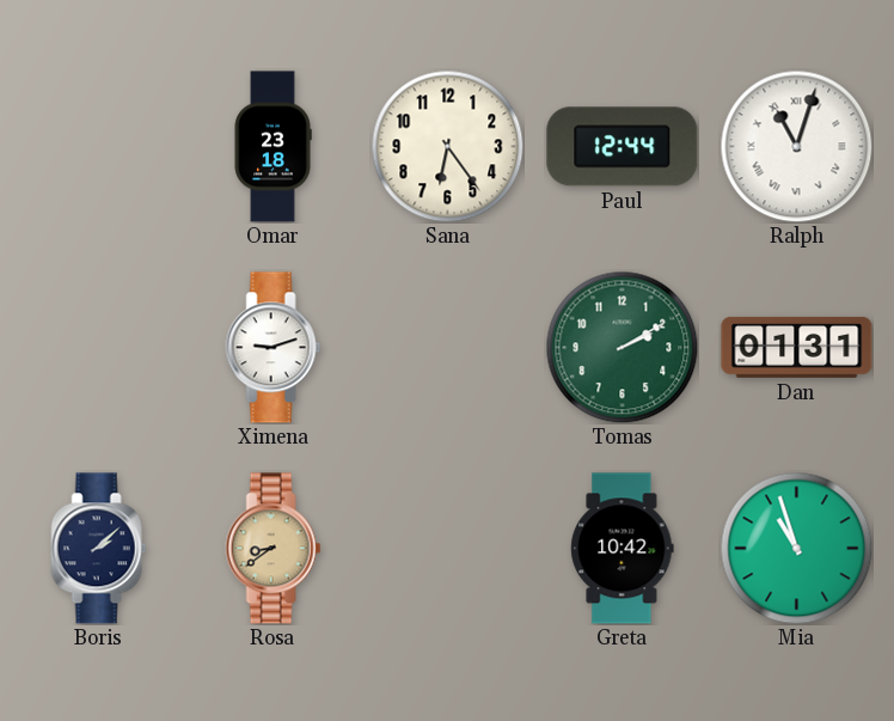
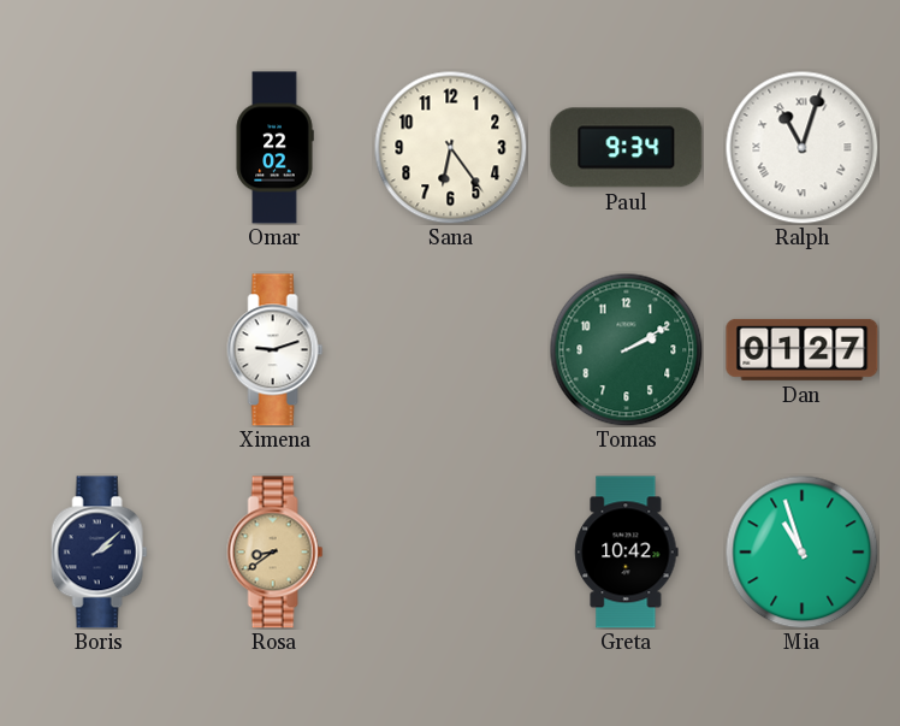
Omar: 23:18 -> 22:02
Paul: 12:44 -> 9:34
Dan: 01:31 -> 01:27
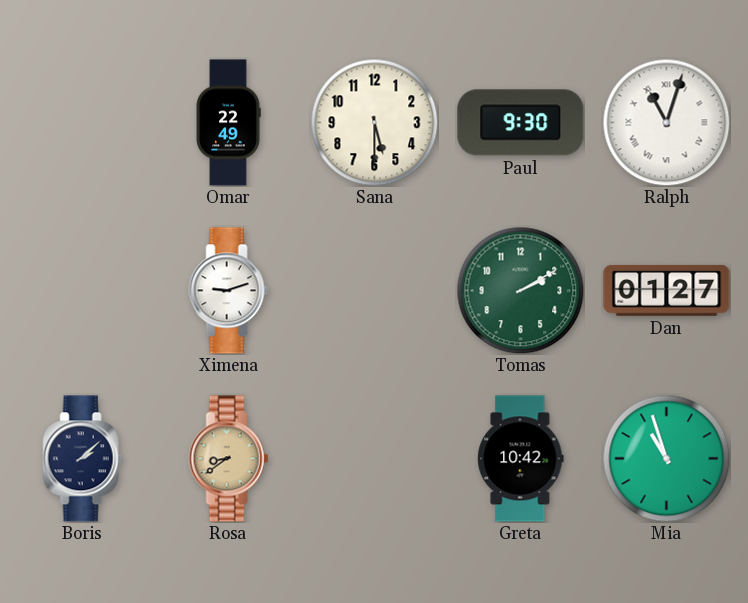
Omar: 22:02 -> 22:49
Sana: 6:24 -> 5:30
Paul: 9:34 -> 9:30
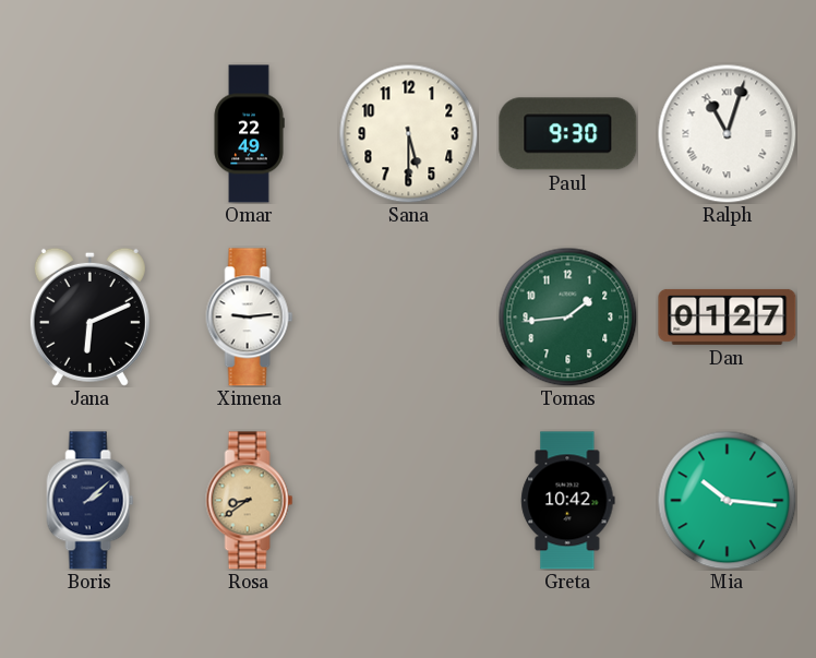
Jana: none -> 6:11
Ximena: 9:12 -> 9:14
Tomas: 2:10 -> 1:44
Mia: 10:57 -> 10:16
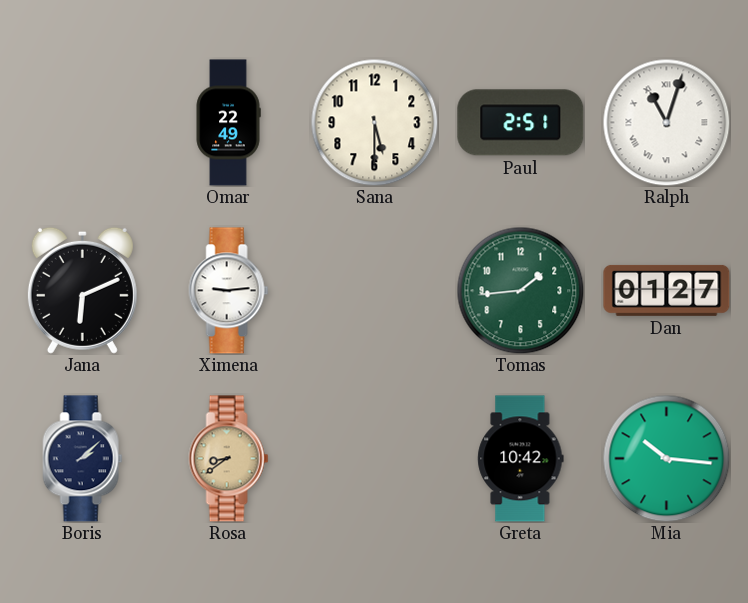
Paul: 9:30 -> 2:51
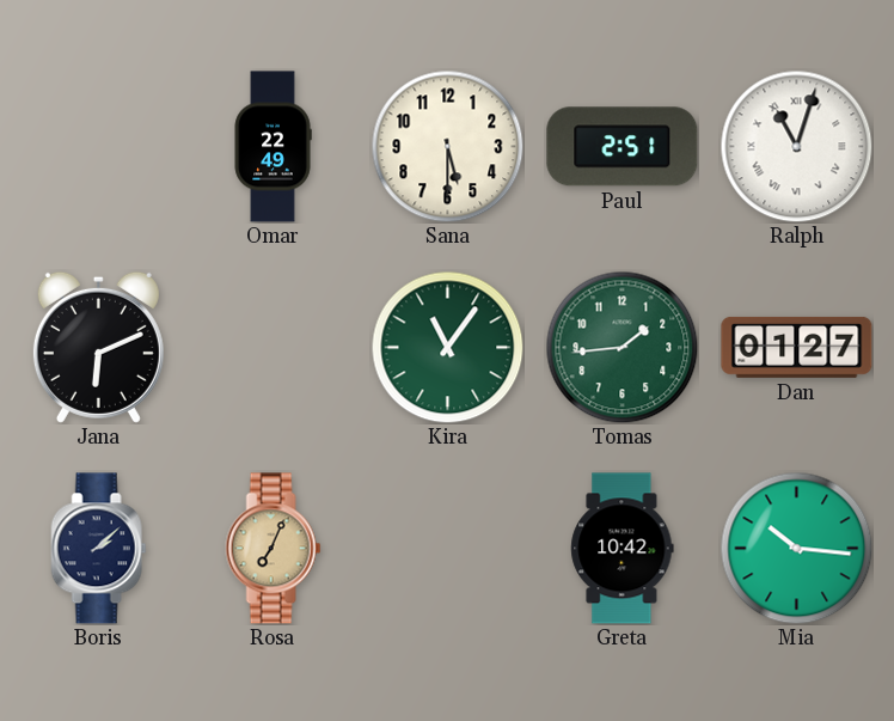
Ximena: 9:14 -> none
Kira: none -> 11:06
Rosa: 8:39 -> 7:04
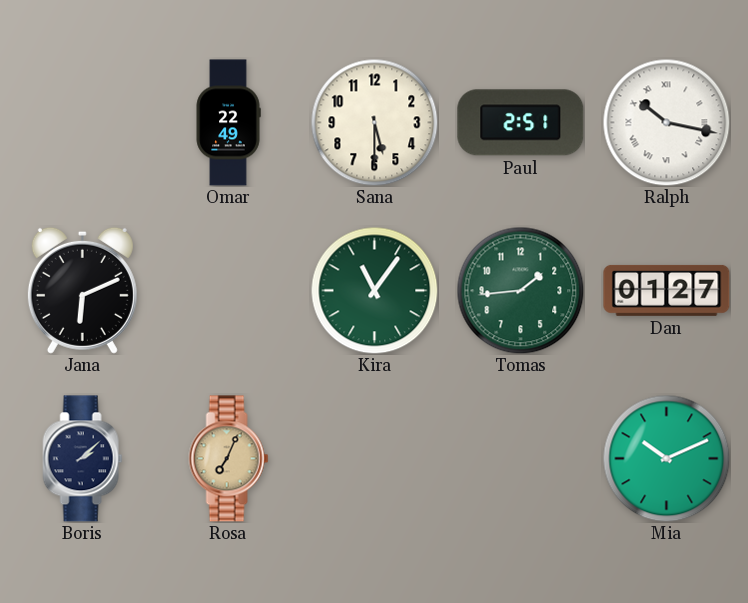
Ralph: 11:03 -> 10:17
Greta: 10:42 -> none
Mia: 10:16 -> 10:11
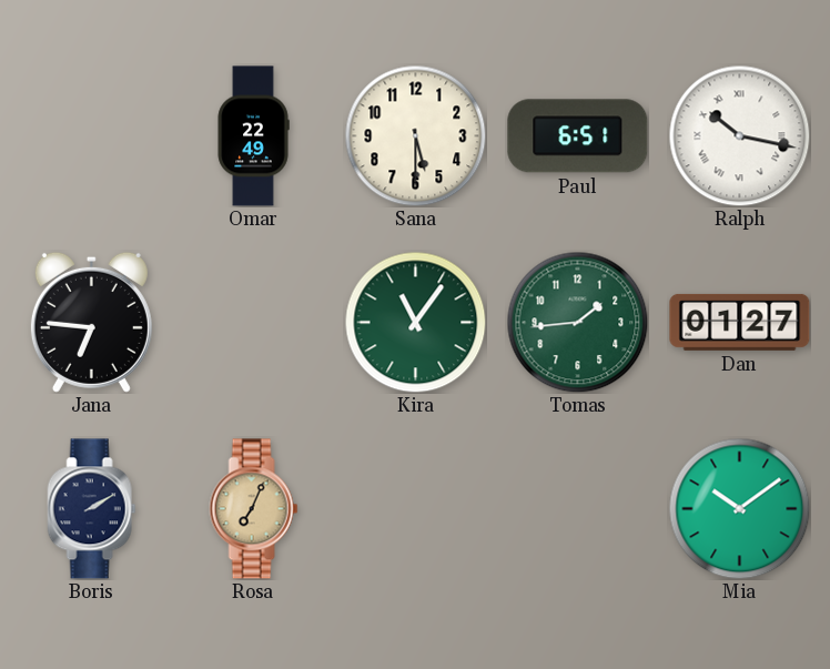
Paul: 2:51 -> 6:51
Jana: 6:11 -> 6:46
Boris: 2:08 -> 2:10
Mia: 10:11 -> 10:09
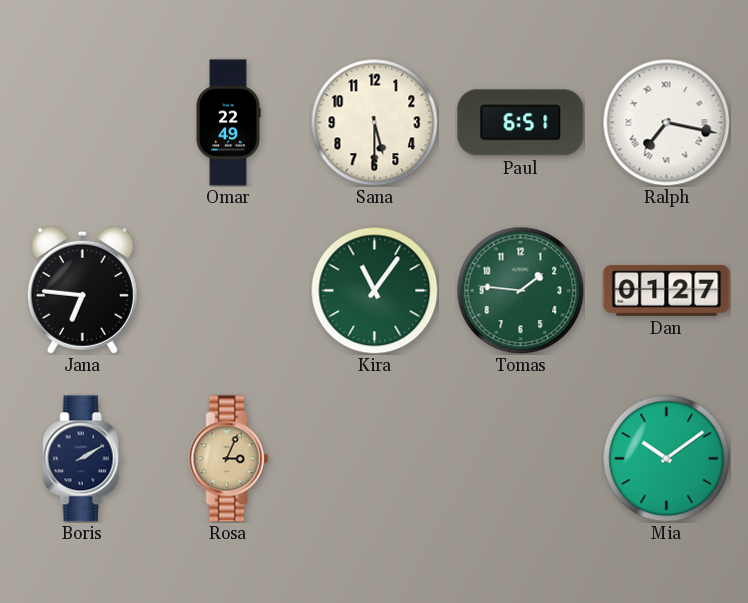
Ralph: 10:17 -> 7:17
Tomas: 1:44 -> 1:46
Rosa: 7:04 -> 3:04
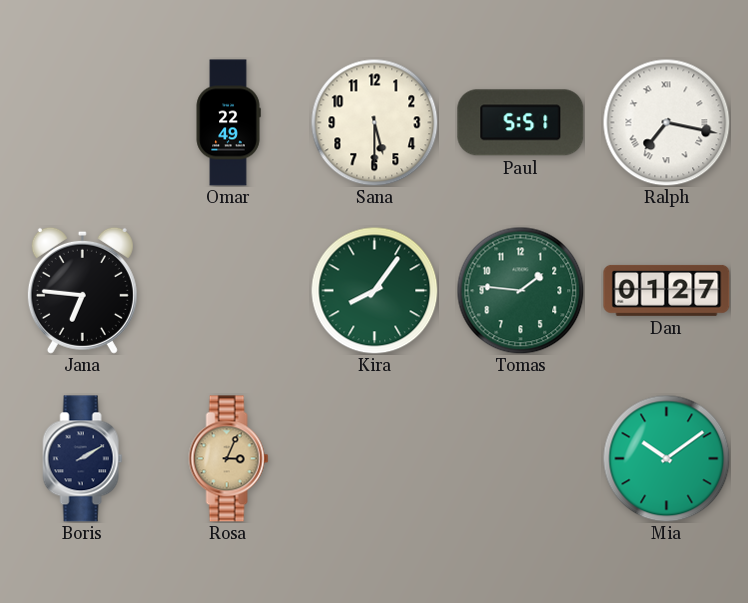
Paul: 6:51 -> 5:51
Kira: 11:06 -> 8:06
